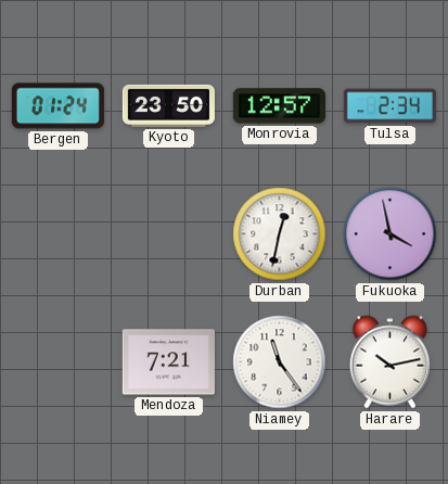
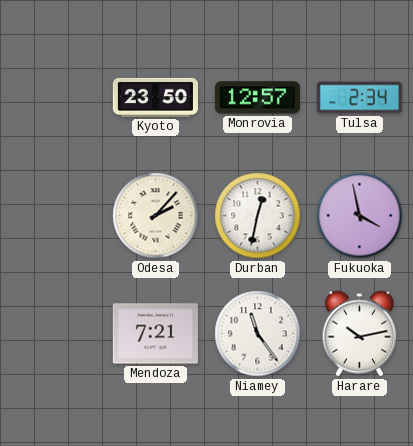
Bergen: 01:24 -> none
Odesa: none -> 2:07
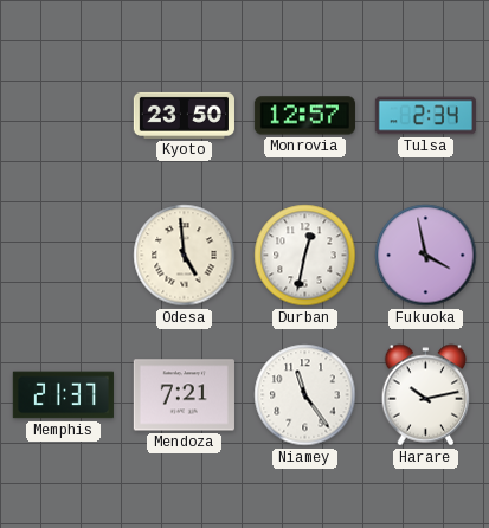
Odesa: 2:07 -> 4:59
Memphis: none -> 21:37
